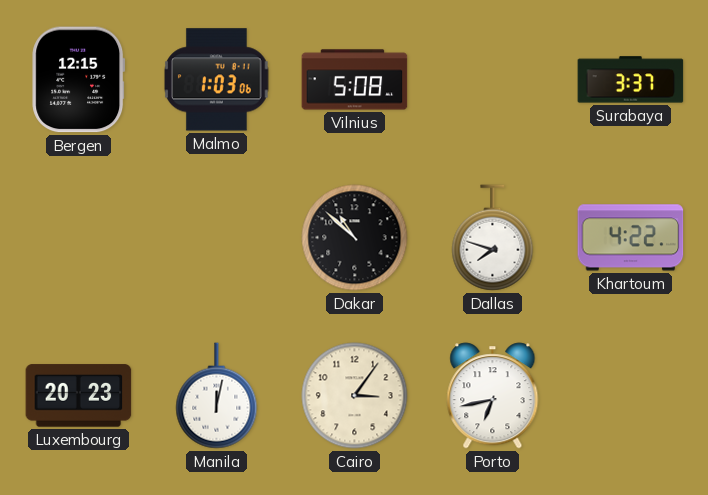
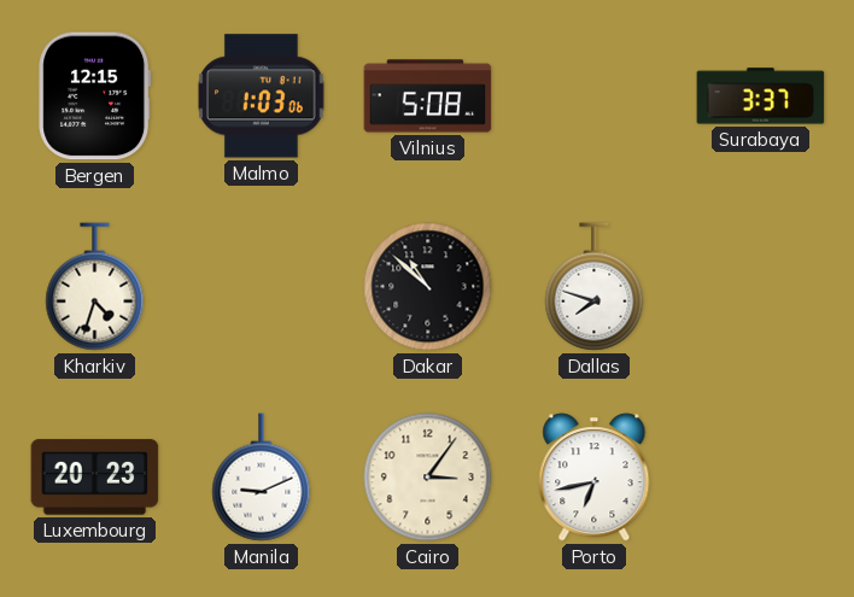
Kharkiv: none -> 4:33
Khartoum: 4:22 -> none
Manila: 12:02 -> 9:11
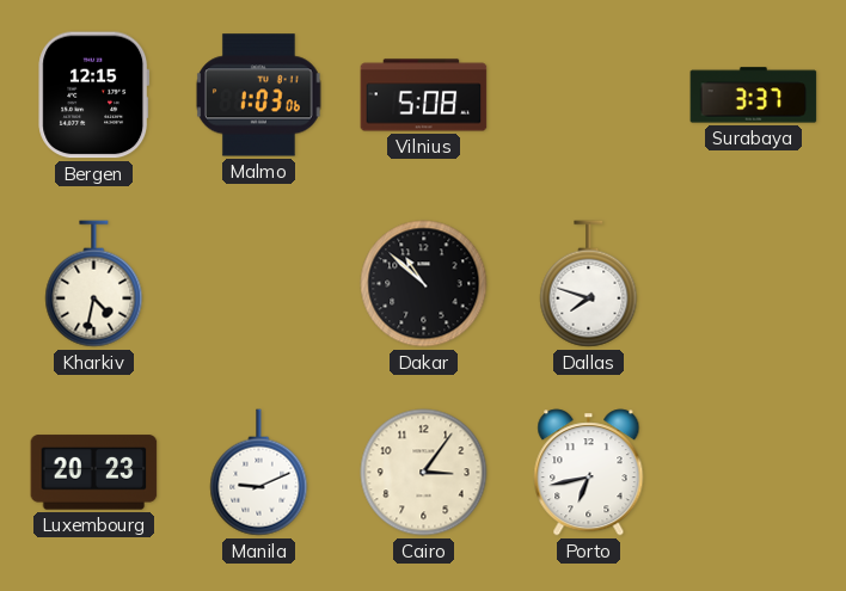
Kharkiv: 4:33 -> 4:32
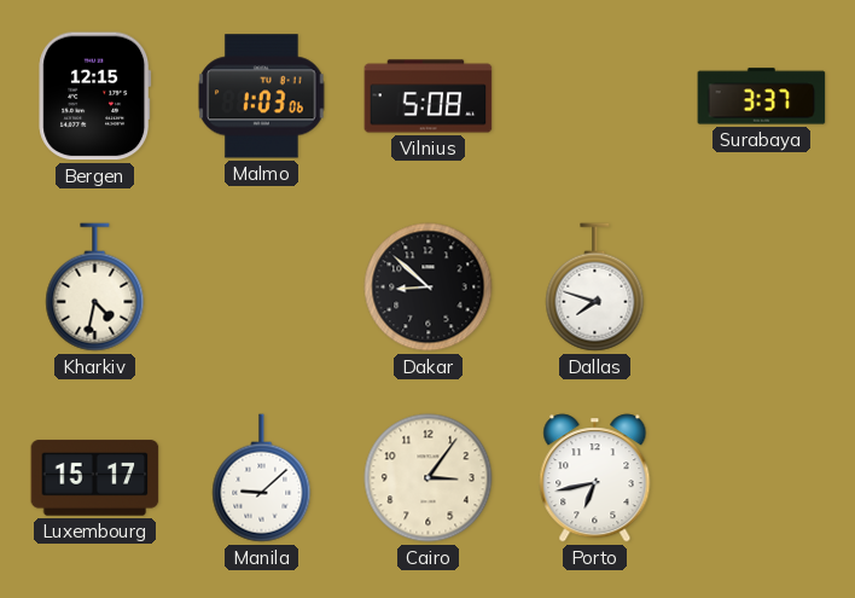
Dakar: 10:52 -> 8:52
Luxembourg: 20:23 -> 15:17
Manila: 9:11 -> 9:08
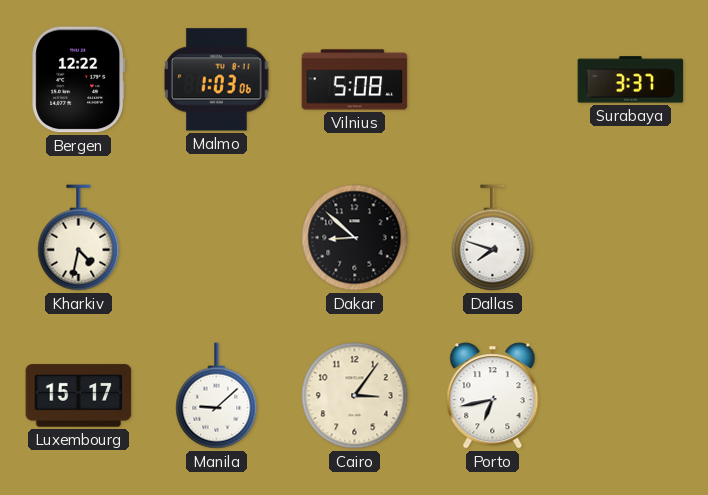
Bergen: 12:15 -> 12:22
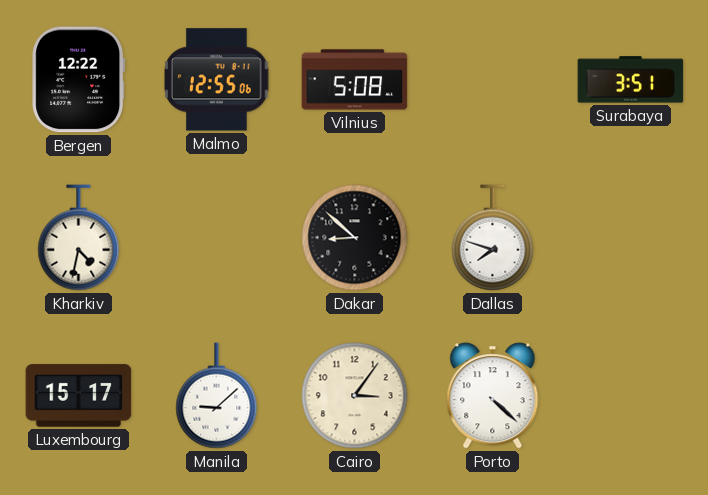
Malmo: 1:03 -> 12:55
Surabaya: 3:37 -> 3:51
Porto: 6:43 -> 4:22
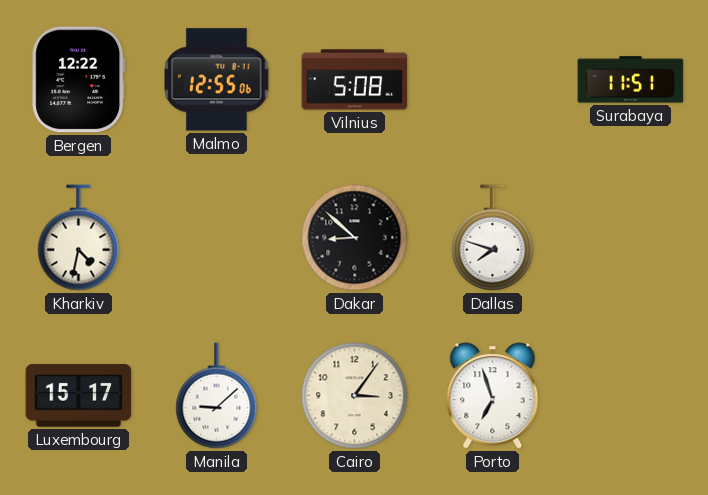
Surabaya: 3:51 -> 11:51
Porto: 4:22 -> 6:57
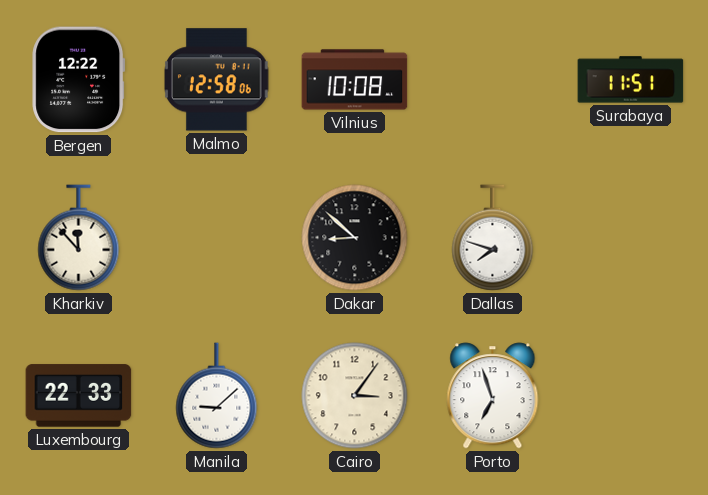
Malmo: 12:55 -> 12:58
Vilnius: 5:08 -> 10:08
Kharkiv: 4:32 -> 11:53
Luxembourg: 15:17 -> 22:33
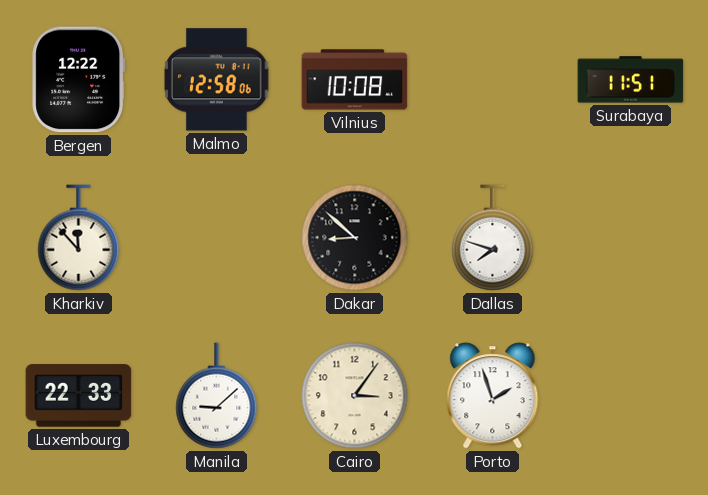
Porto: 6:57 -> 1:57
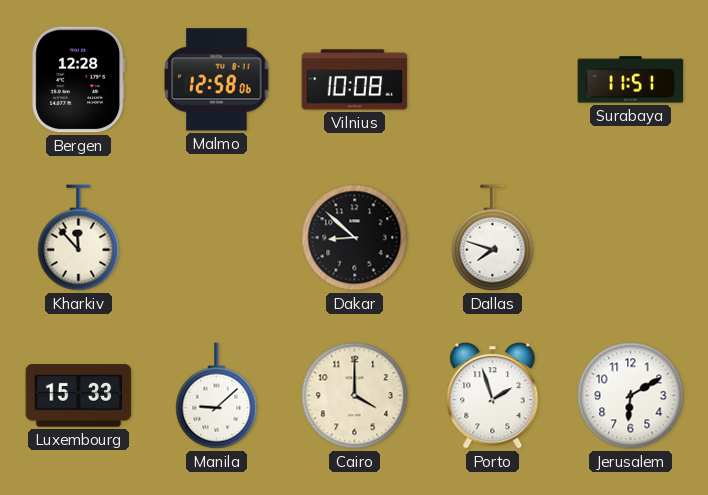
Bergen: 12:22 -> 12:28
Luxembourg: 22:33 -> 15:33
Cairo: 3:06 -> 4:00
Jerusalem: none -> 6:10
